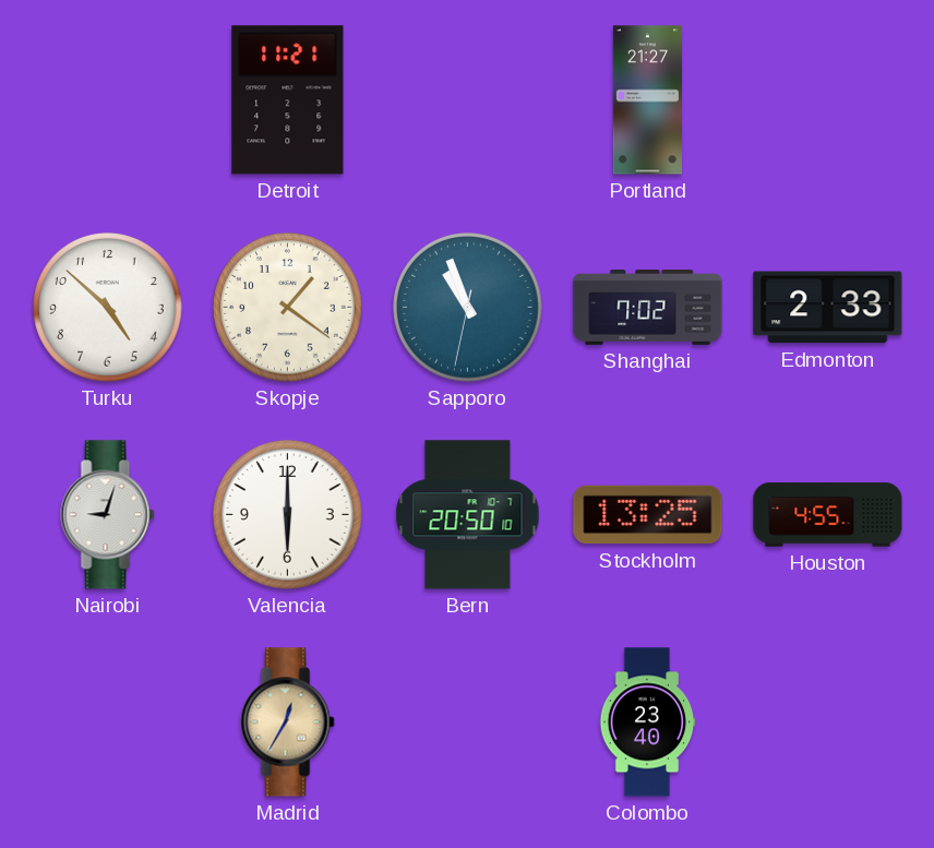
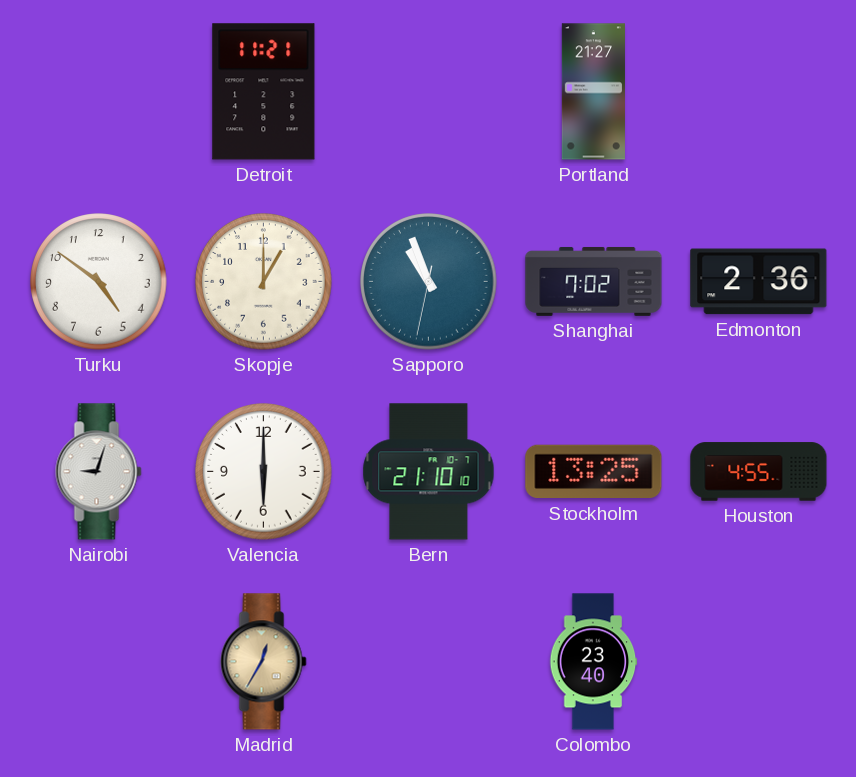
Turku: 4:52 -> 4:51
Skopje: 1:21 -> 1:00
Edmonton: 2:33 -> 2:36
Bern: 20:50 -> 21:10
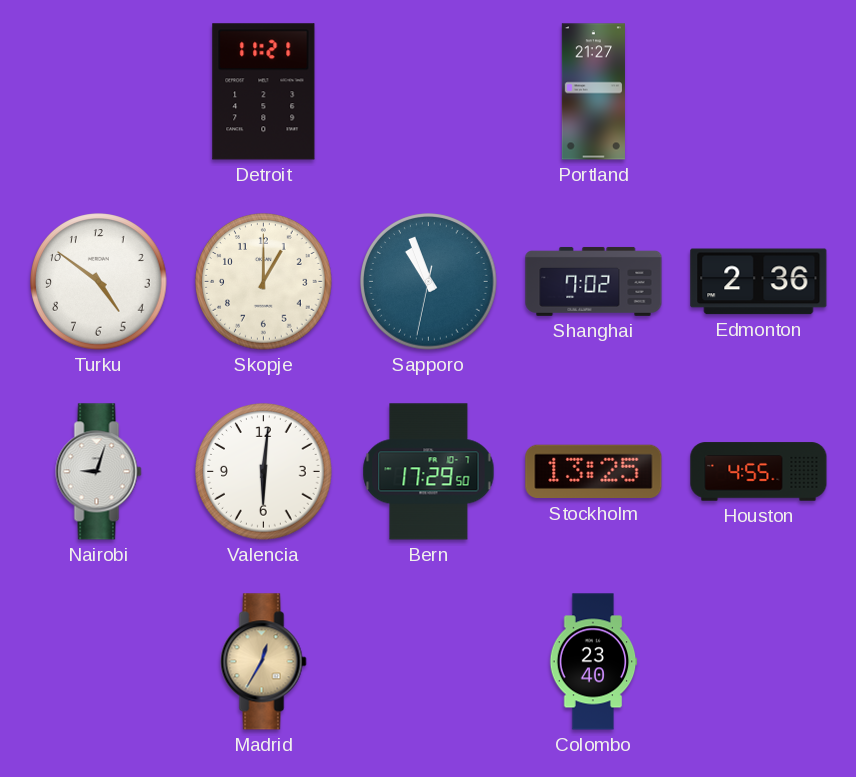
Valencia: 6:00 -> 6:01
Bern: 21:10 -> 17:29
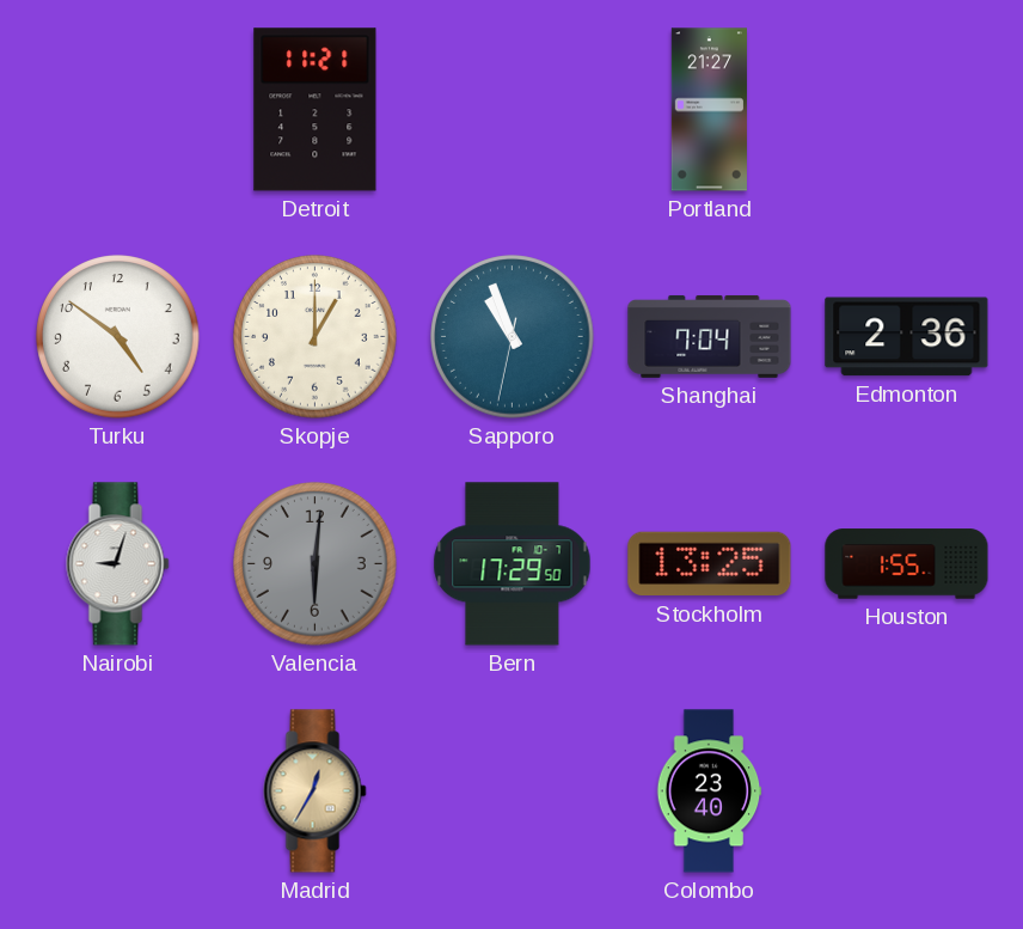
Shanghai: 7:02 -> 7:04
Valencia dial: white -> grey
Houston: 4:55 -> 1:55
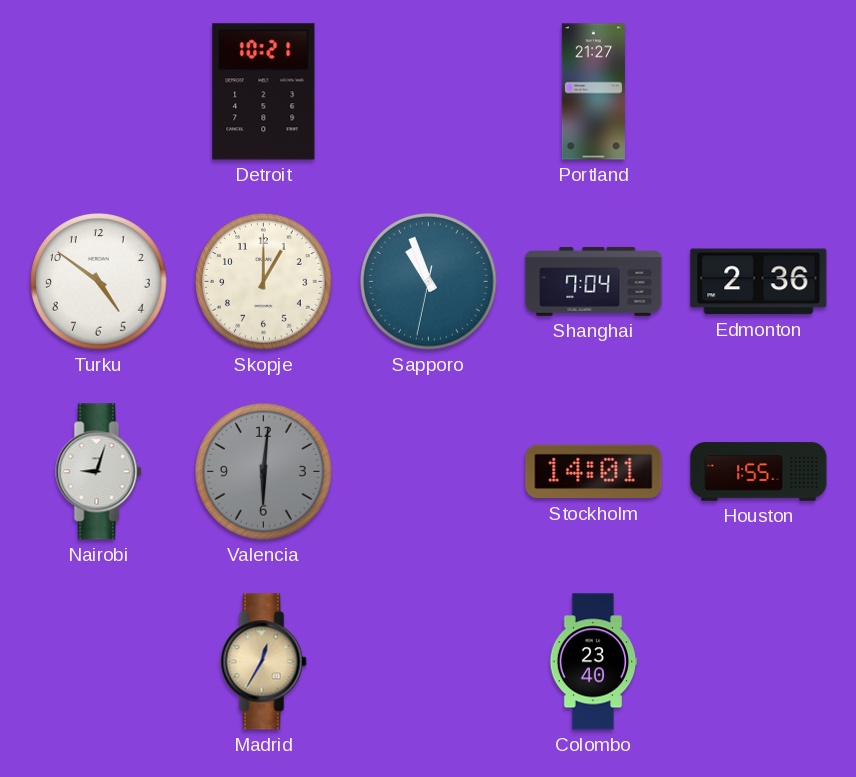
Detroit: 11:21 -> 10:21
Bern: 17:29 -> none
Stockholm: 13:25 -> 14:01
